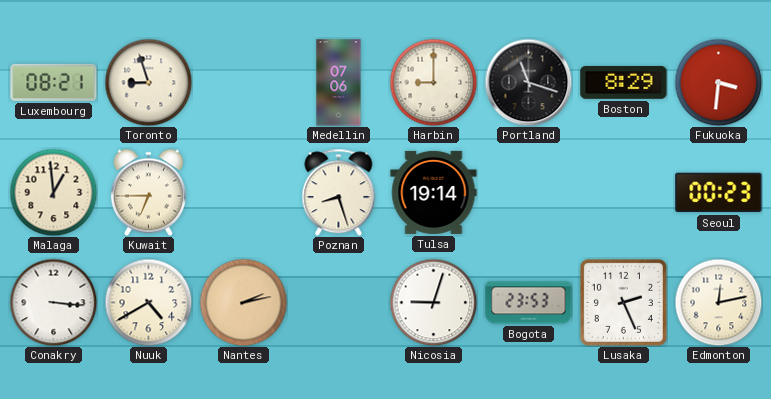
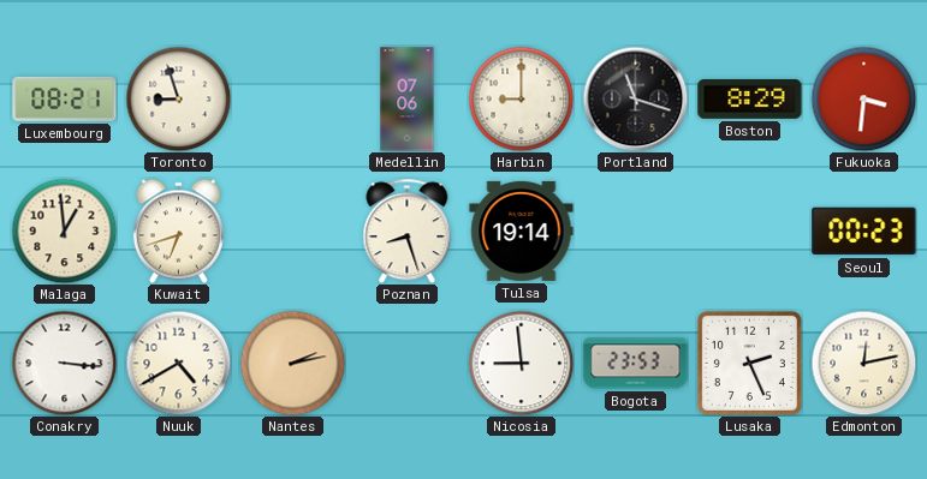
Kuwait: 6:45 -> 6:42
Nicosia: 9:03 -> 8:59
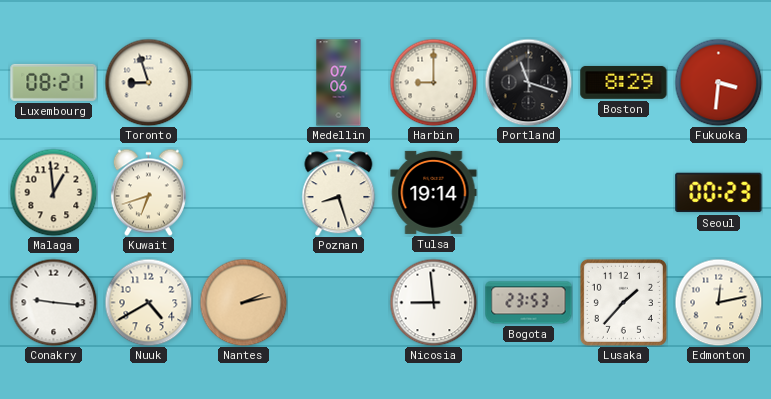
Conakry: 3:16 -> 9:16
Lusaka: 2:26 -> 1:37
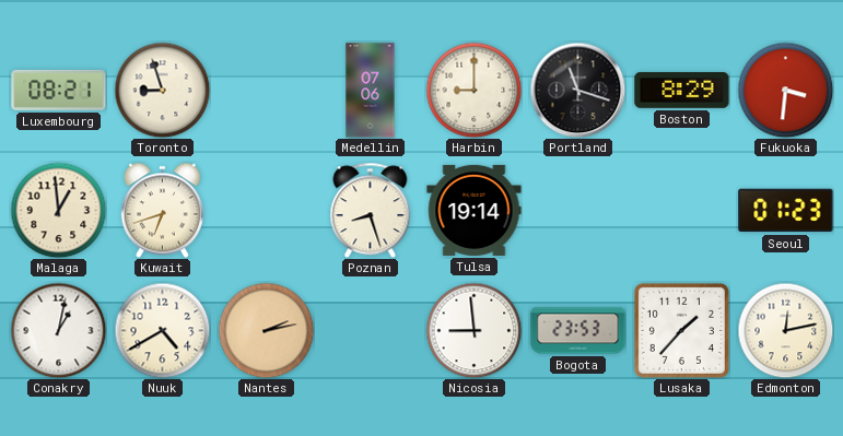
Seoul: 00:23 -> 01:23
Conakry: 9:16 -> 1:02
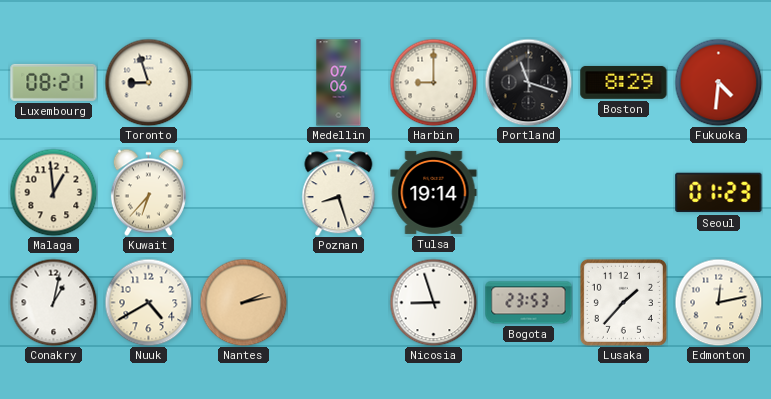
Fukuoka: 3:31 -> 4:31
Kuwait: 6:42 -> 6:37
Nicosia: 8:59 -> 8:57
